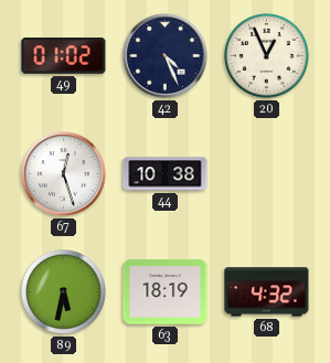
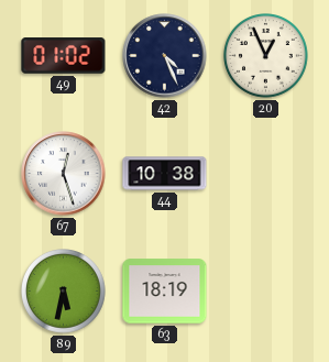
68: 4:32 -> none
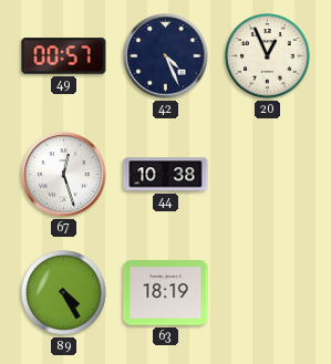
49: 01:02 -> 00:57
89: 5:32 -> 4:25
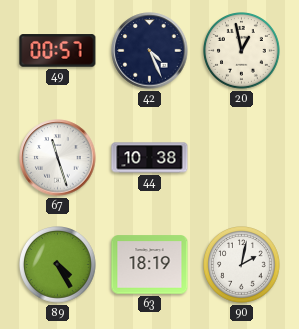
20: 12:56 -> 12:58
67: 12:27 -> 11:27
90: none -> 2:02
